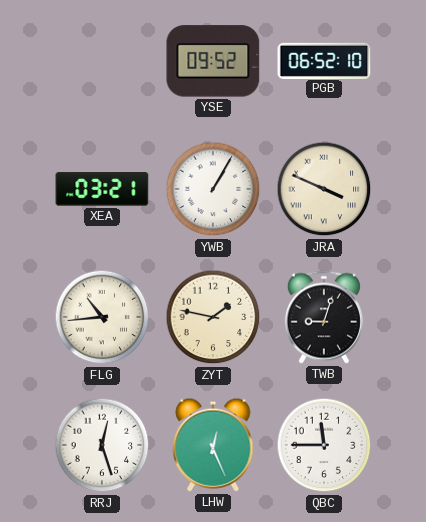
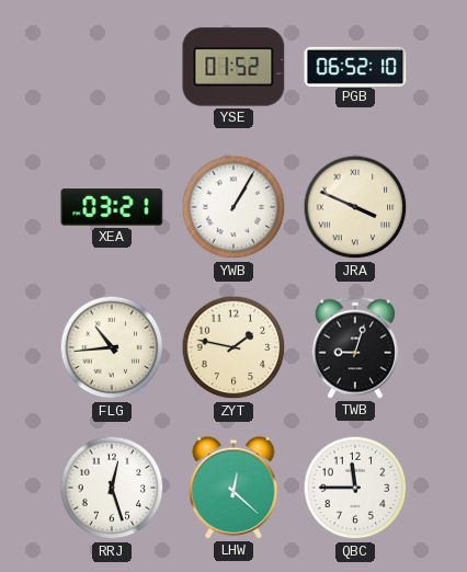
YSE: 09:52 -> 01:52
LHW: 12:26 -> 12:22
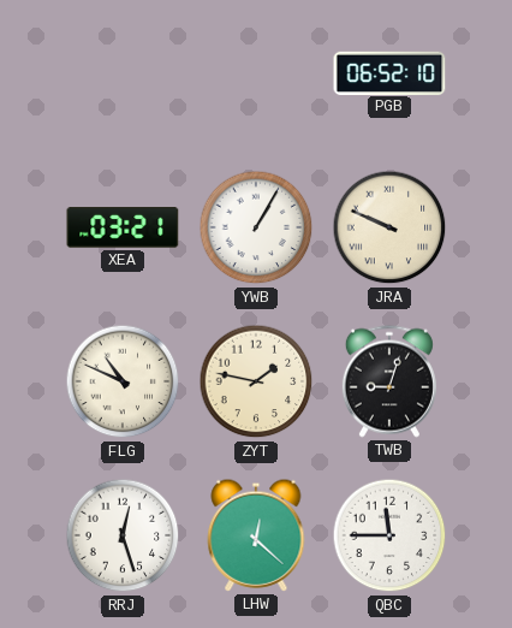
YSE: 01:52 -> none
JRA: 3:49 -> 9:49
FLG: 10:44 -> 10:49
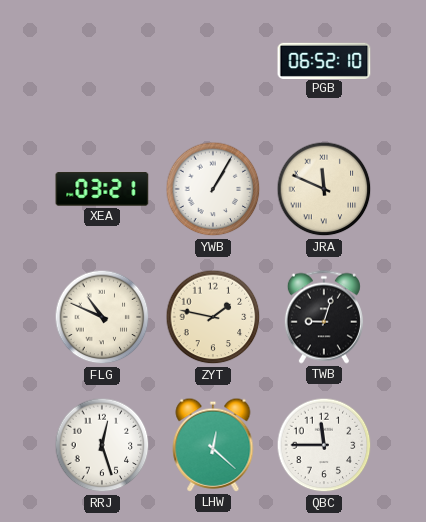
JRA: 9:49 -> 11:49
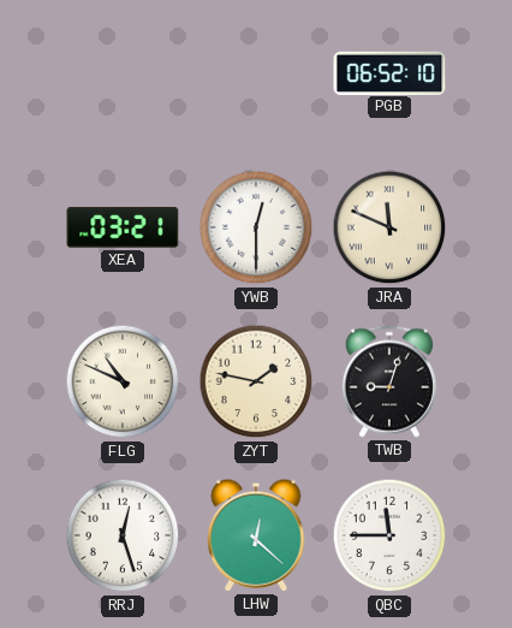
YWB: 1:05 -> 12:30
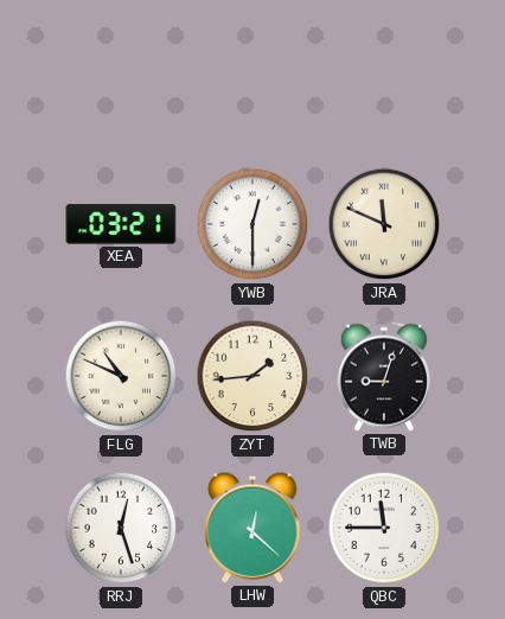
PGB: 06:52 -> none
ZYT: 1:47 -> 1:44
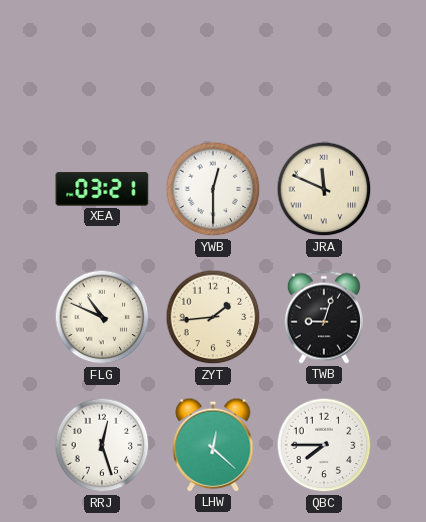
QBC: 11:45 -> 7:45
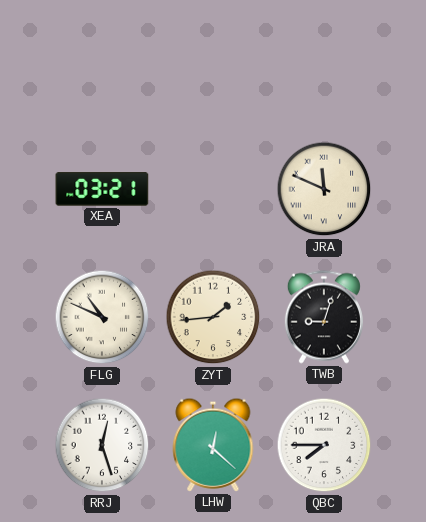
YWB: 12:30 -> none
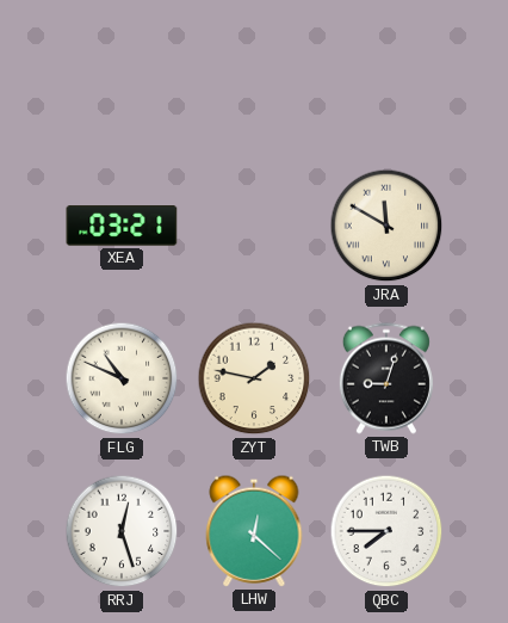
JRA: 11:49 -> 11:50
ZYT: 1:44 -> 1:47
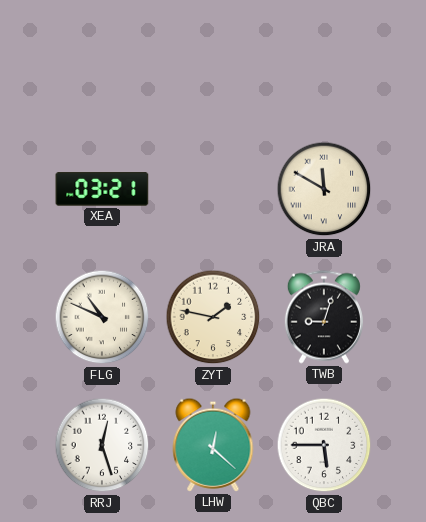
QBC: 7:45 -> 5:45
